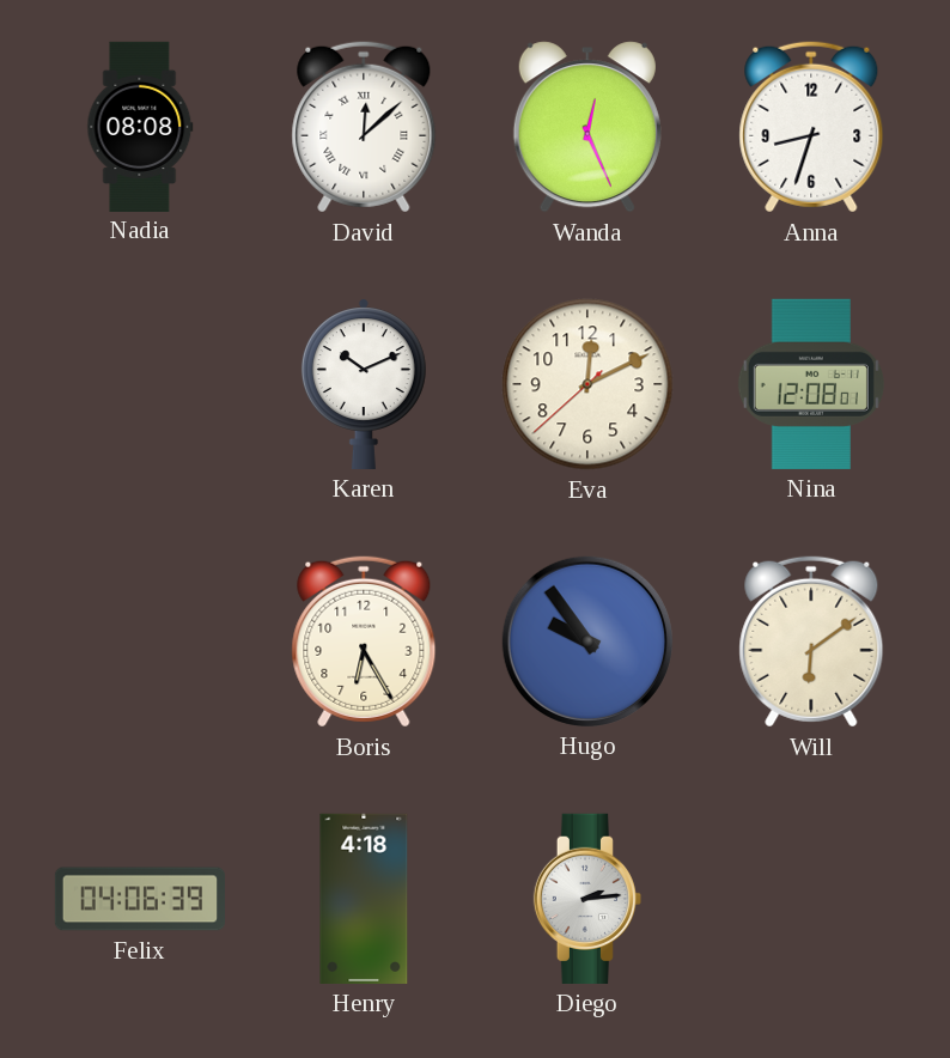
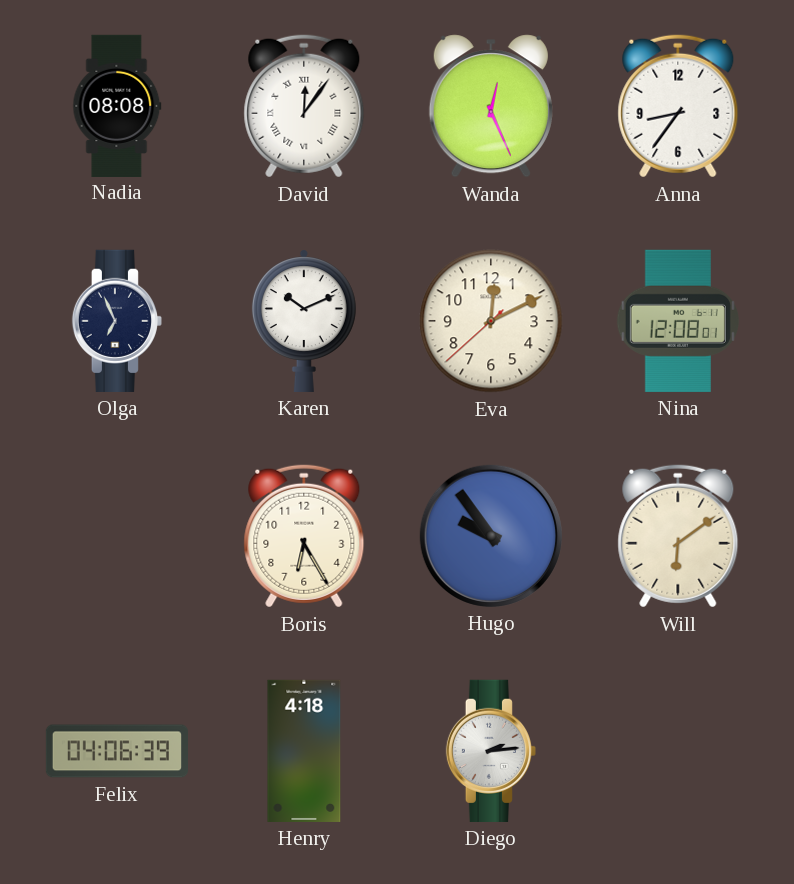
David: 12:08 -> 12:06
Anna: 8:33 -> 8:36
Olga: none -> 6:56
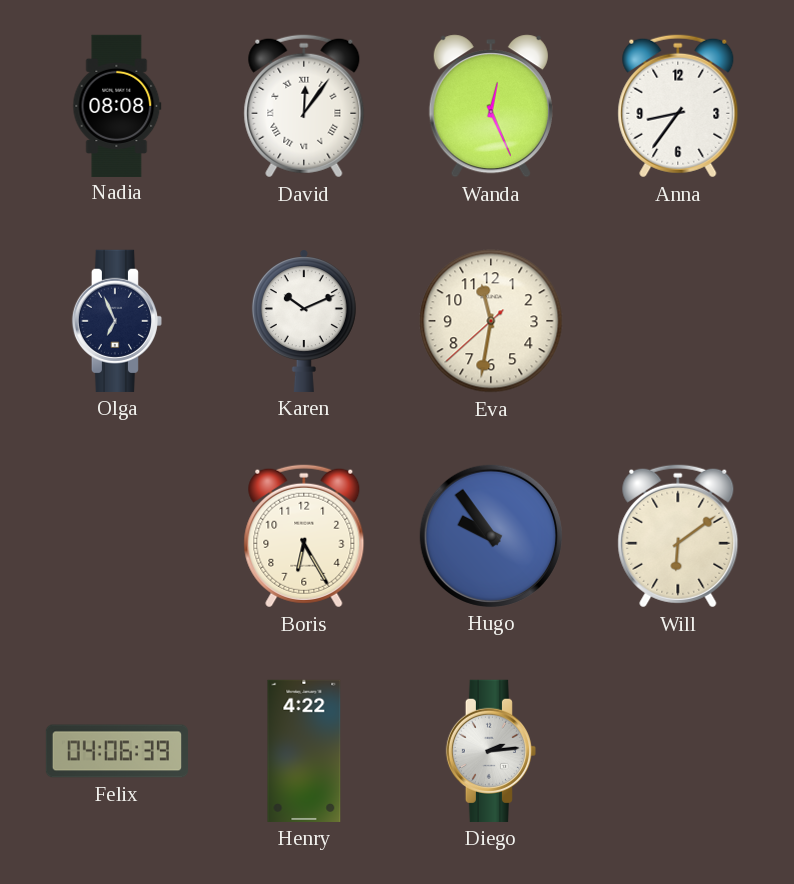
Eva: 12:10 -> 11:31
Nina: 12:08 -> none
Henry: 4:18 -> 4:22
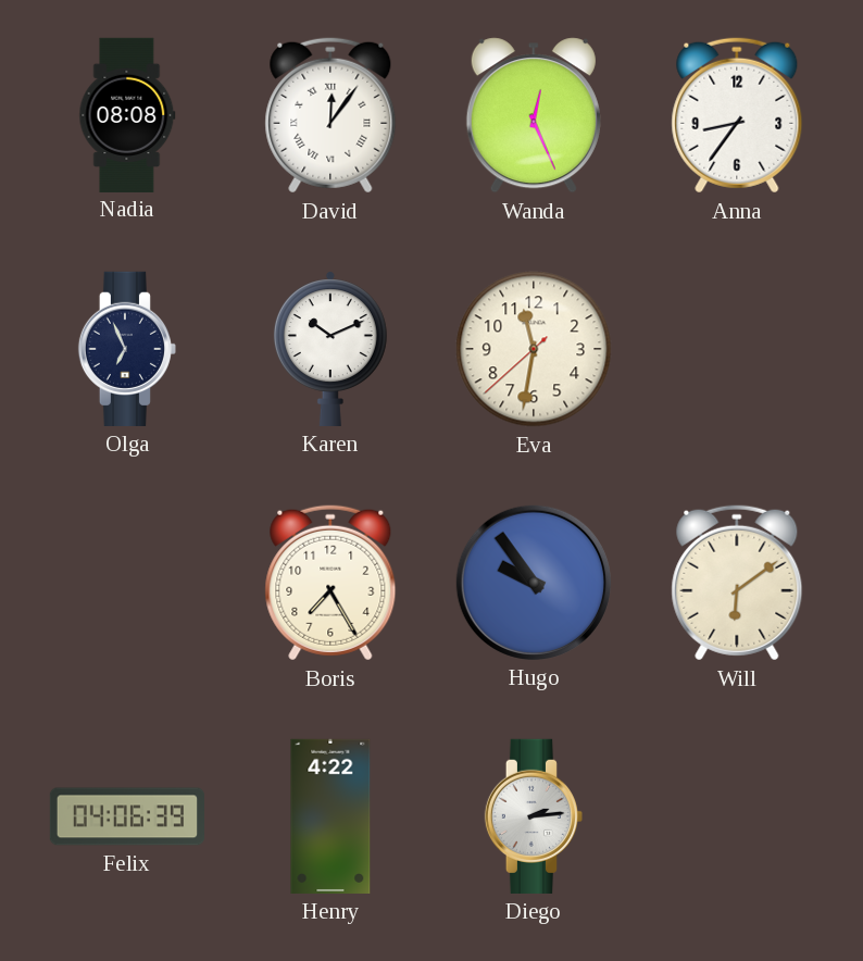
Boris: 6:25 -> 7:25
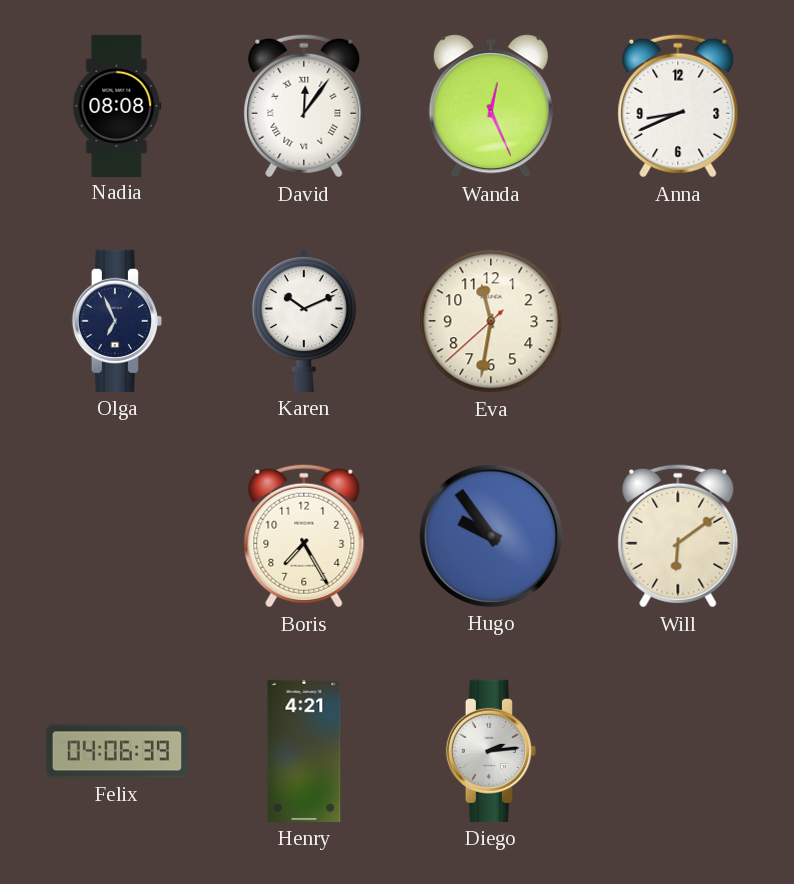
Anna: 8:36 -> 8:41
Henry: 4:22 -> 4:21
